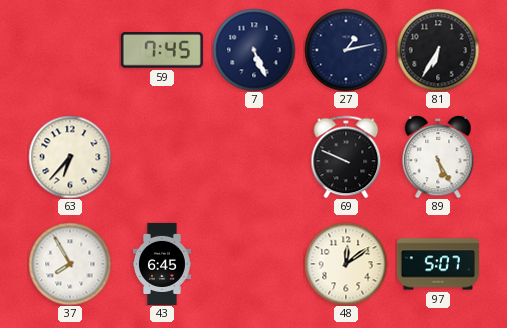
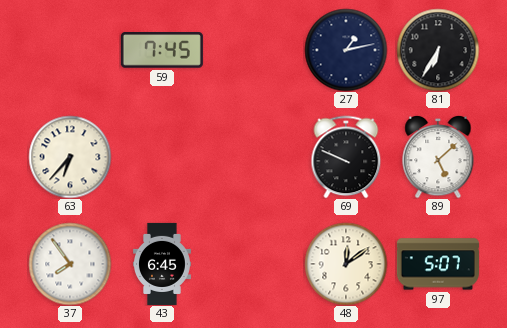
7: 5:26 -> none
89: 5:25 -> 5:08
37: 7:55 -> 7:54
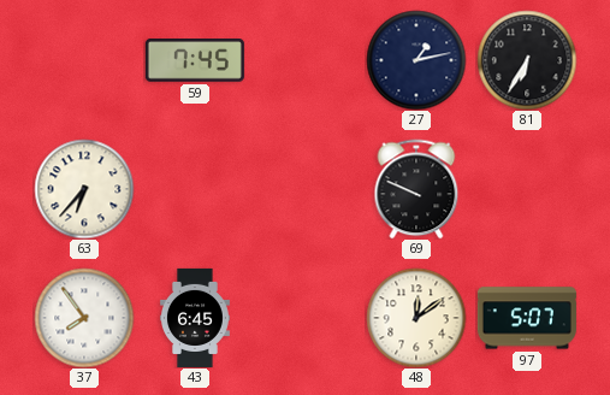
89: 5:08 -> none
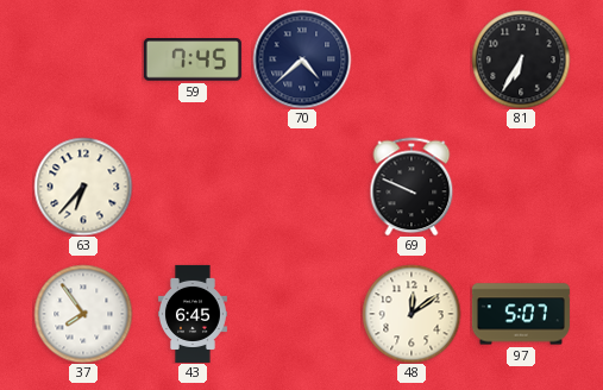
70: none -> 4:38
27: 1:13 -> none
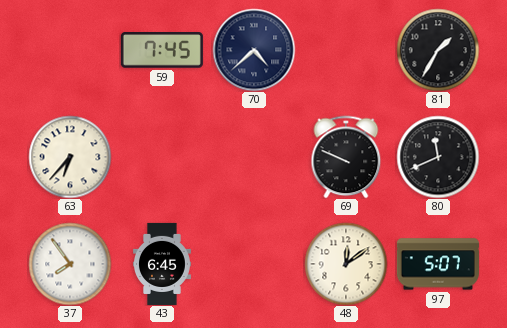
81: 6:35 -> 1:35
80: none -> 11:41
